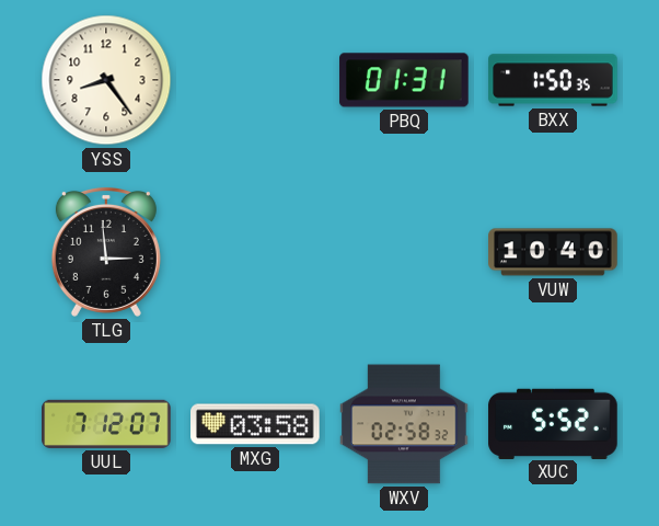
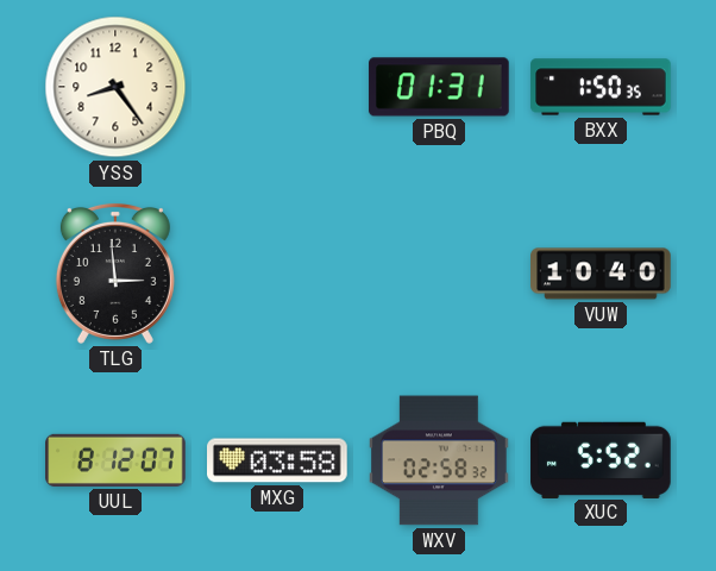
UUL: 7:12 -> 8:12
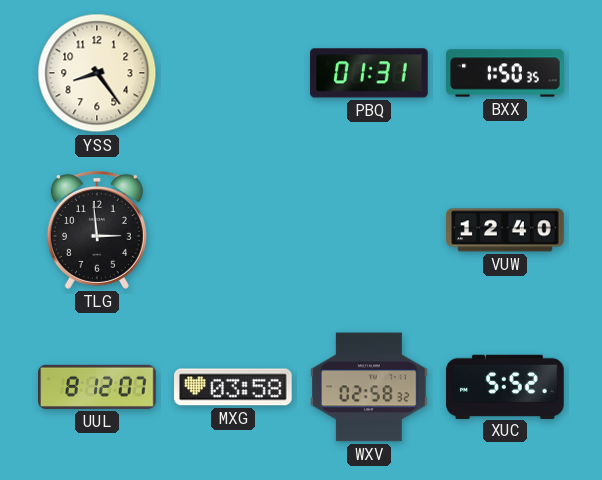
VUW: 10:40 -> 12:40
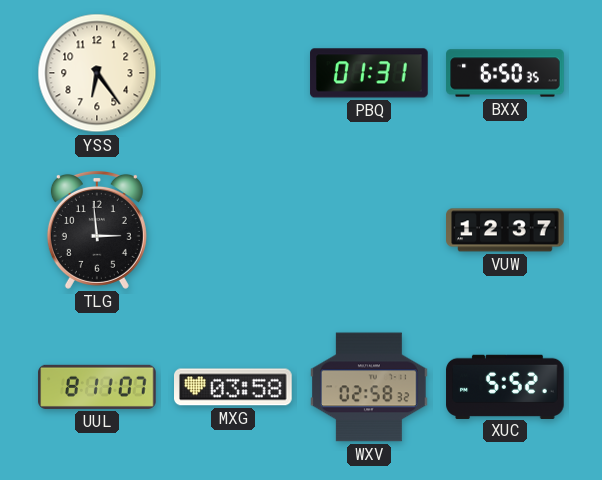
YSS: 8:24 -> 6:24
BXX: 1:50 -> 6:50
VUW: 12:40 -> 12:37
UUL: 8:12 -> 8:11
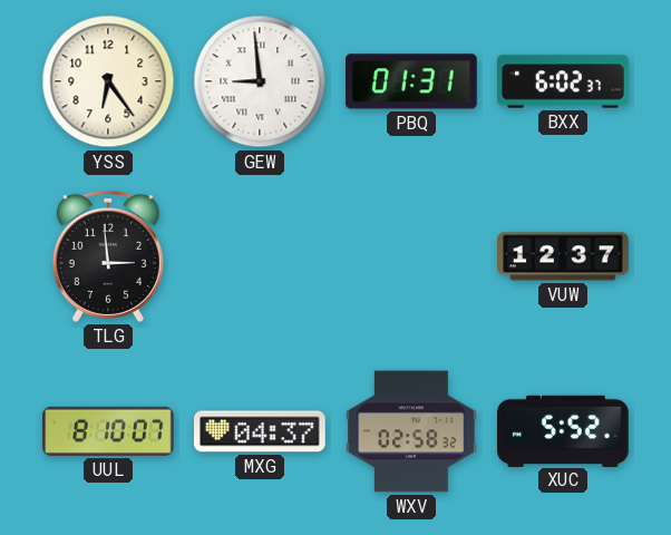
GEW: none -> 8:59
BXX: 6:50 -> 6:02
UUL: 8:11 -> 8:10
MXG: 03:58 -> 04:37
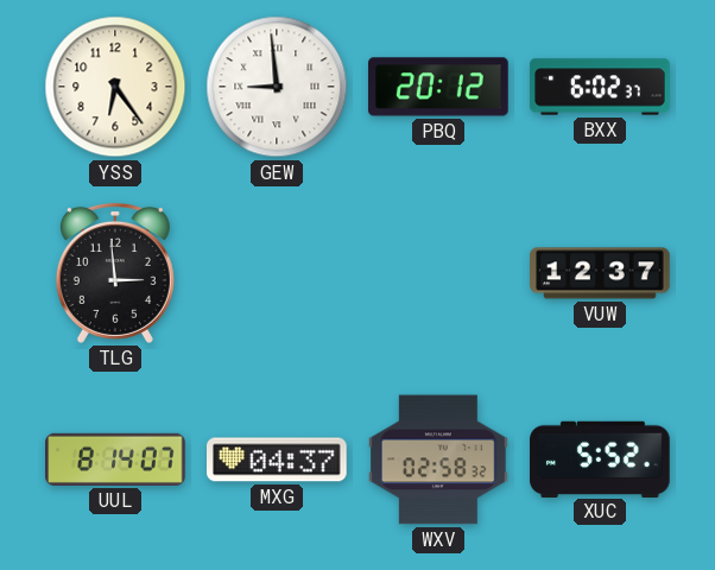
PBQ: 01:31 -> 20:12
UUL: 8:10 -> 8:14
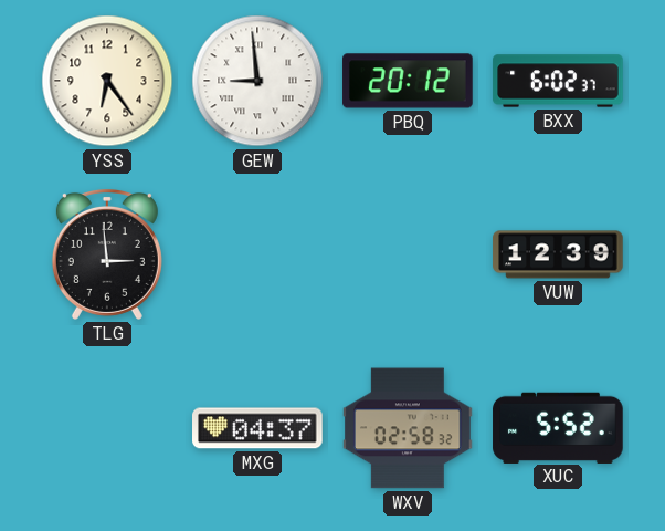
VUW: 12:37 -> 12:39
UUL: 8:14 -> none
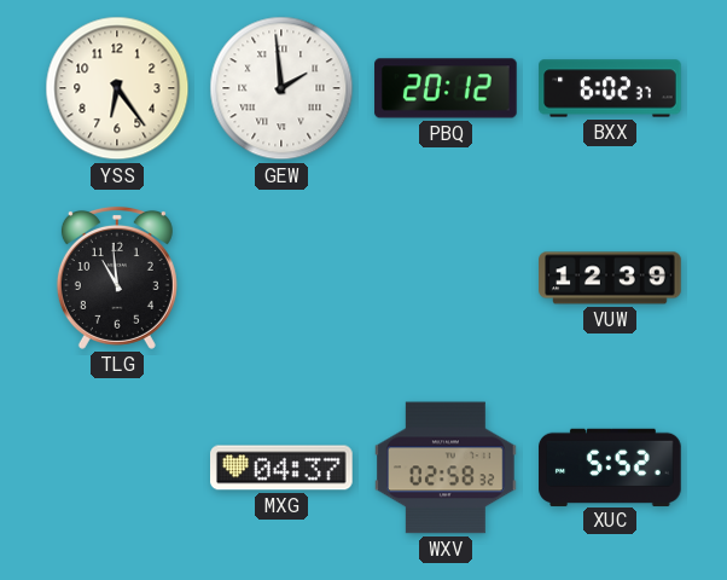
GEW: 8:59 -> 1:59
TLG: 2:59 -> 10:59
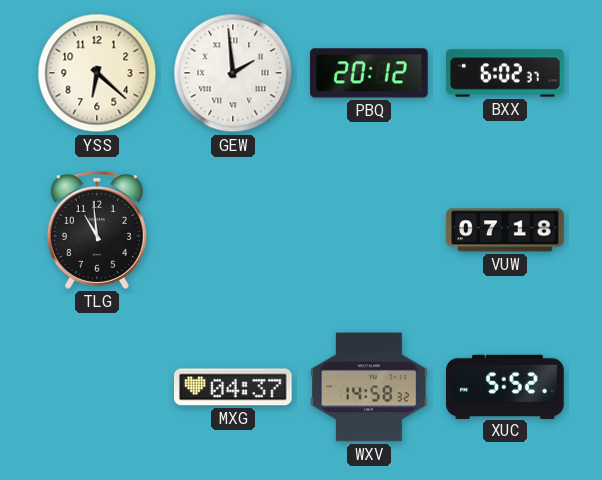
YSS: 6:24 -> 6:22
VUW: 12:39 -> 07:18
WXV: 02:58 -> 14:58
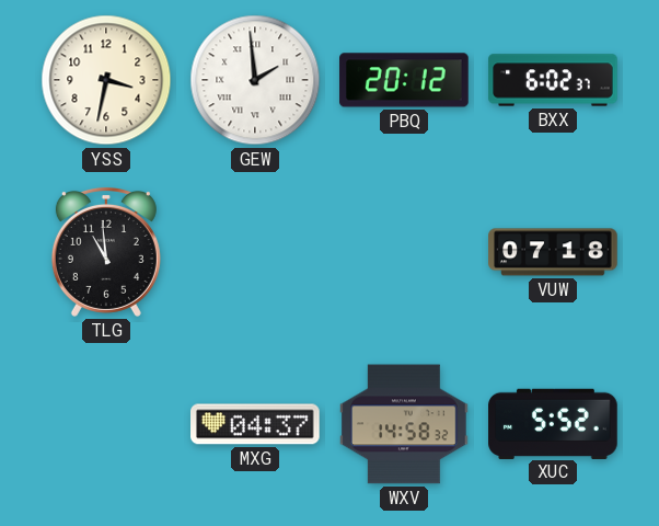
YSS: 6:22 -> 3:32
